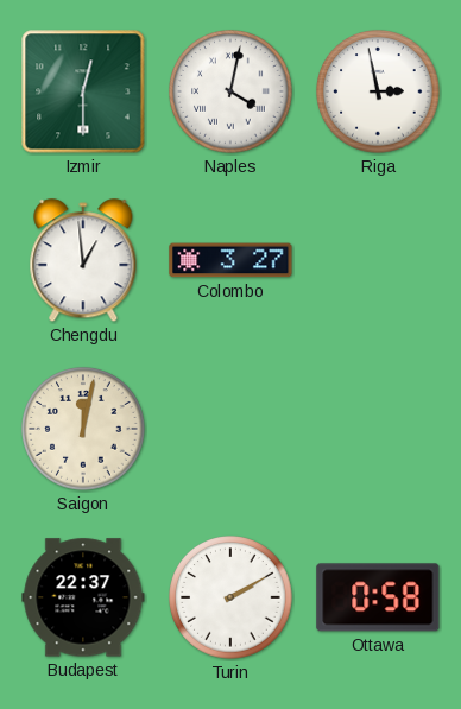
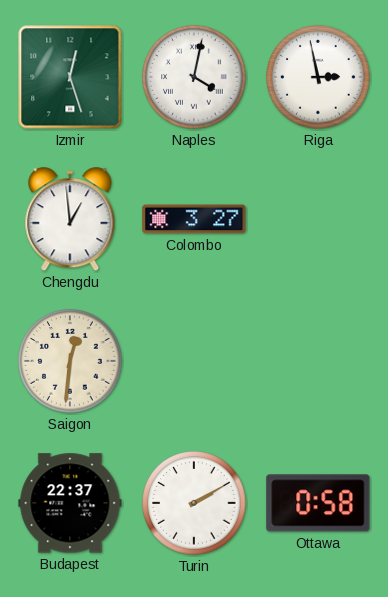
Izmir: 12:30 -> 12:27
Saigon: 12:02 -> 12:31
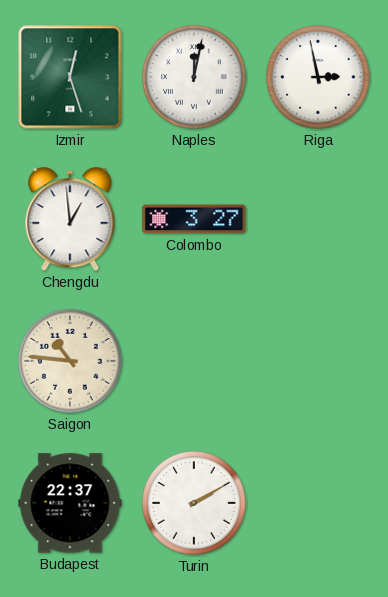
Naples: 4:02 -> 12:02
Saigon: 12:31 -> 10:46
Ottawa: 0:58 -> none
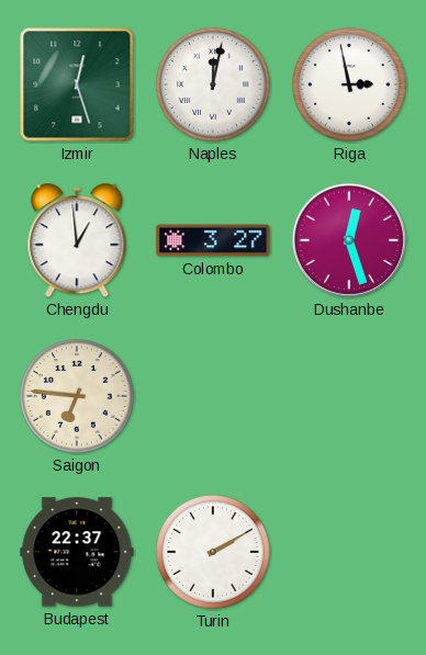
Dushanbe: none -> 12:27
Saigon: 10:46 -> 6:46
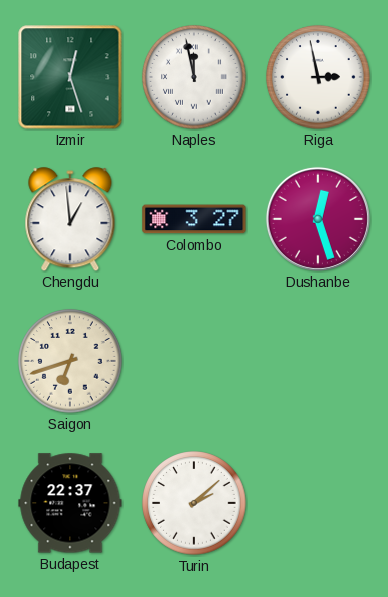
Naples: 12:02 -> 11:58
Saigon: 6:46 -> 6:42
Turin: 2:10 -> 2:08
